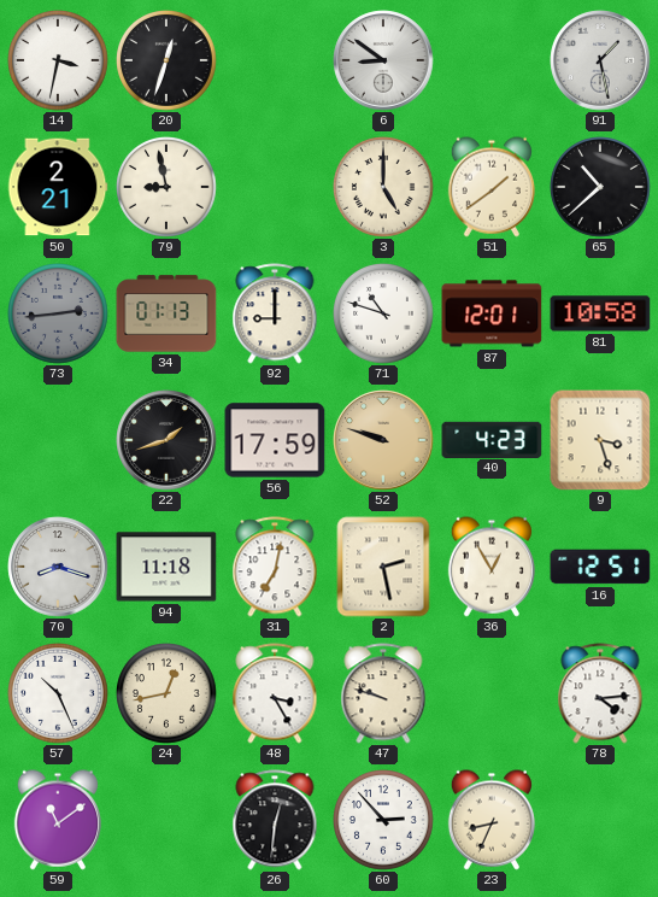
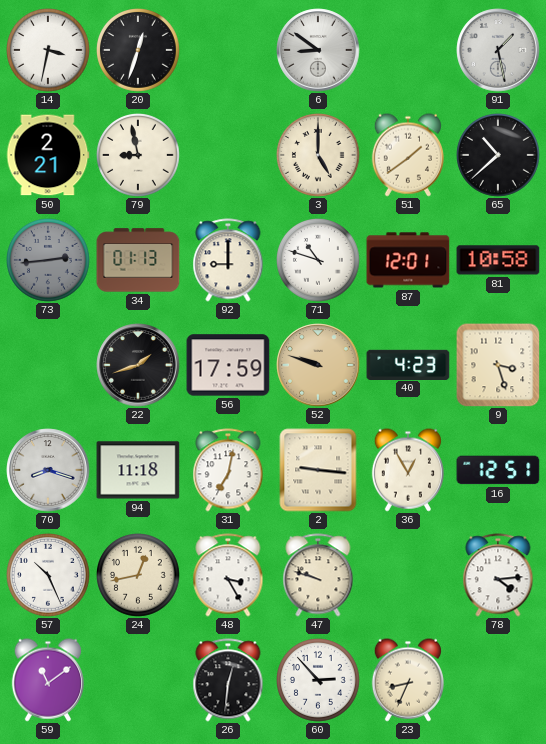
2: 2:28 -> 9:16
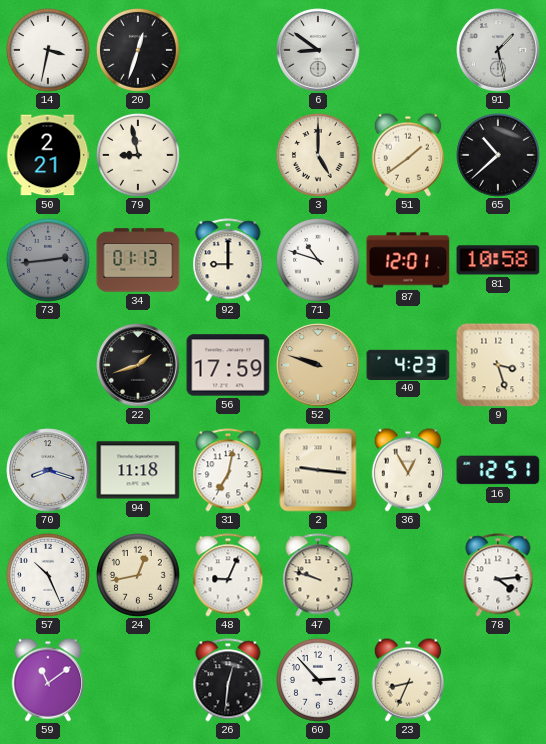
48: 3:25 -> 9:04
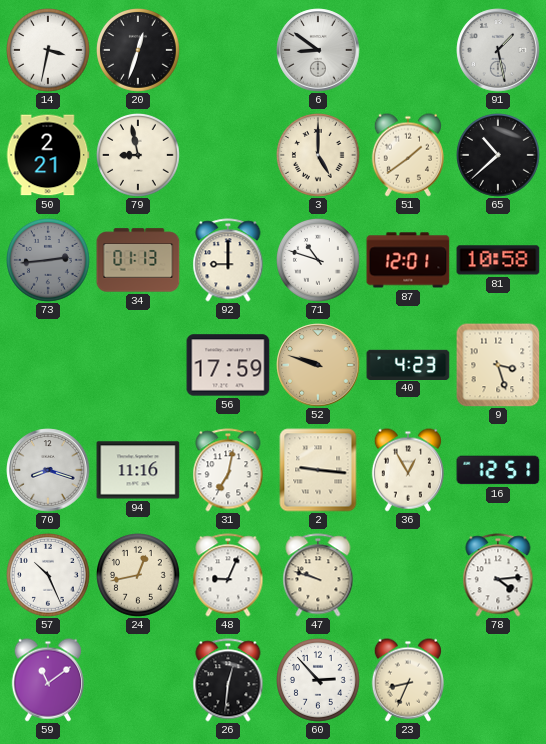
22: 1:42 -> none
94: 11:18 -> 11:16
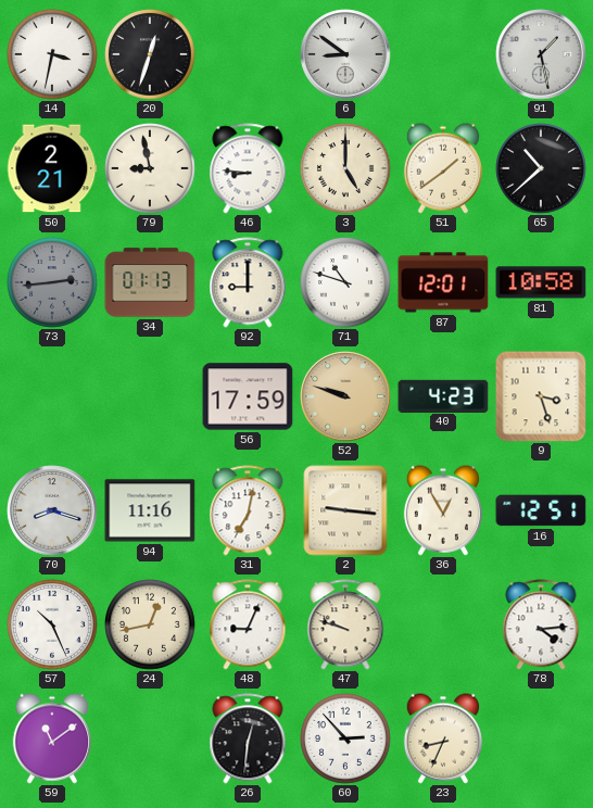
46: none -> 8:46
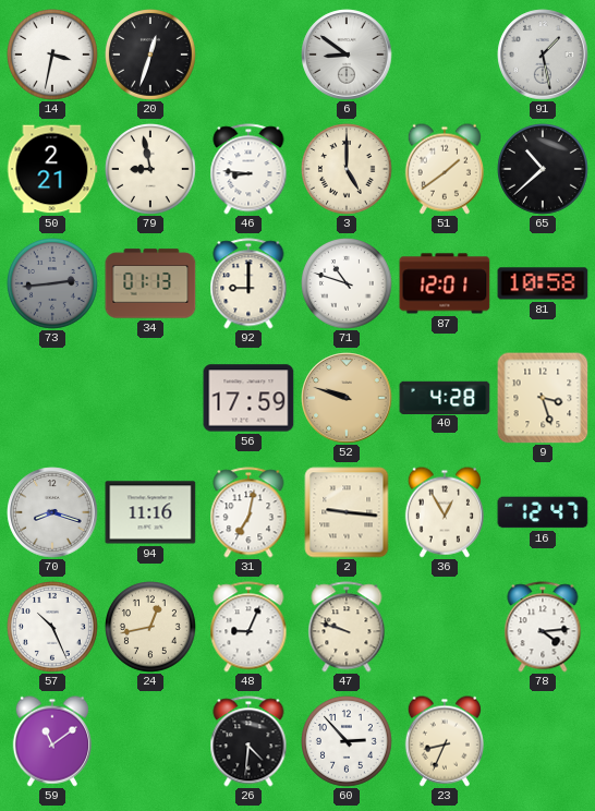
40: 4:23 -> 4:28
16: 12:51 -> 12:47
26: 12:31 -> 4:31
